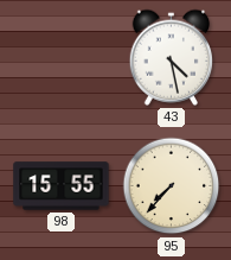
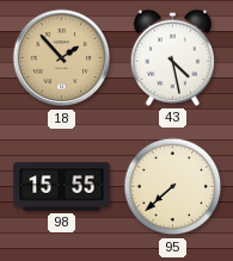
18: none -> 1:53
95: 7:37 -> 7:38
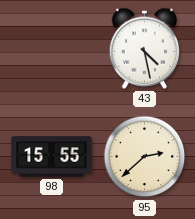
18: 1:53 -> none
95: 7:38 -> 2:38
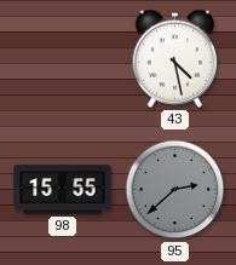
95 dial: cream -> grey
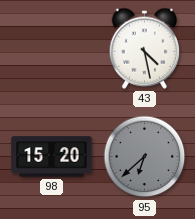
98: 15:55 -> 15:20
95: 2:38 -> 6:38
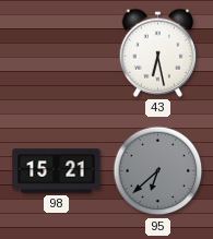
43: 4:28 -> 6:28
98: 15:20 -> 15:21
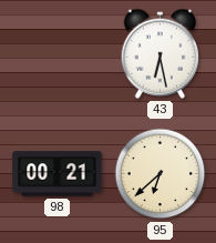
98: 15:21 -> 00:21
95 dial: grey -> cream
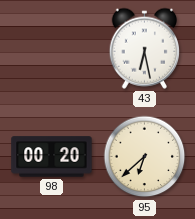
98: 00:21 -> 00:20
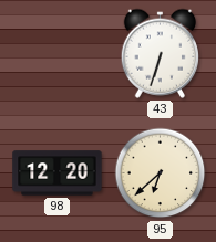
43: 6:28 -> 6:33
98: 00:20 -> 12:20
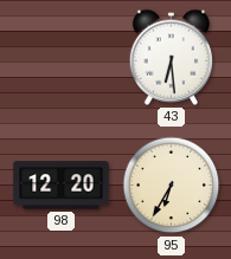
43: 6:33 -> 6:29
95: 6:38 -> 6:35
